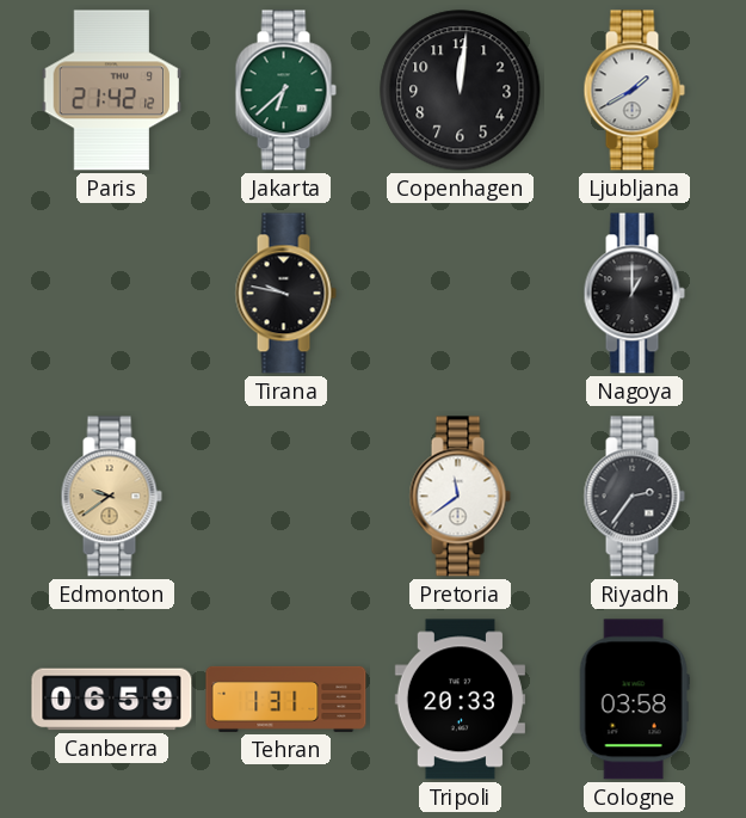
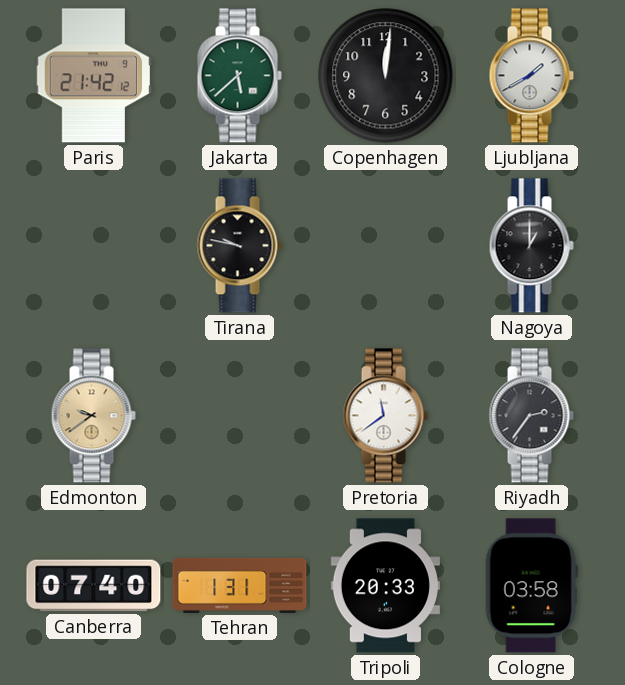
Jakarta: 6:38 -> 5:38
Canberra: 06:59 -> 07:40
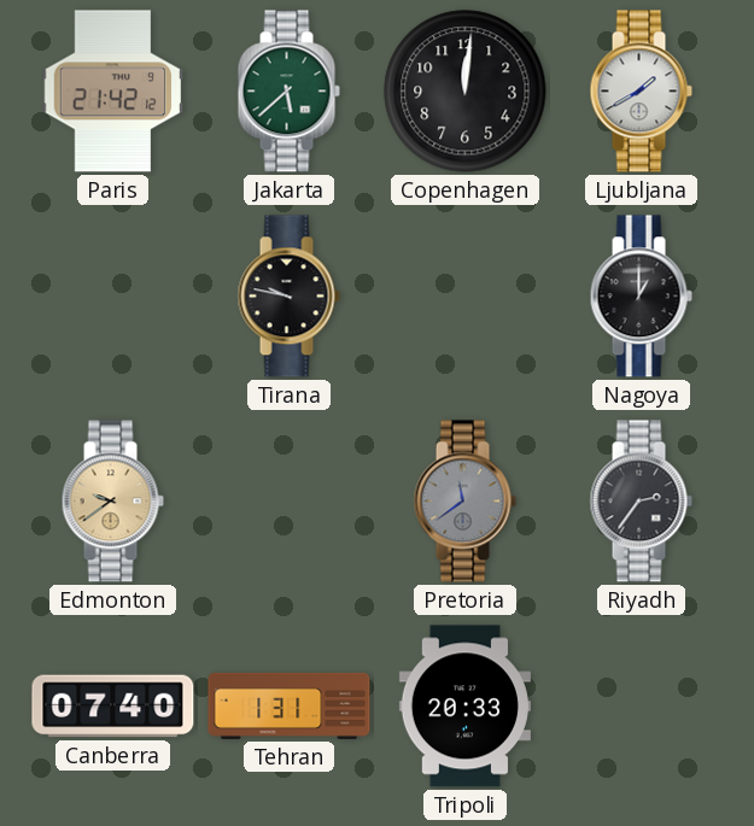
Pretoria dial: white -> grey
Cologne: 03:58 -> none
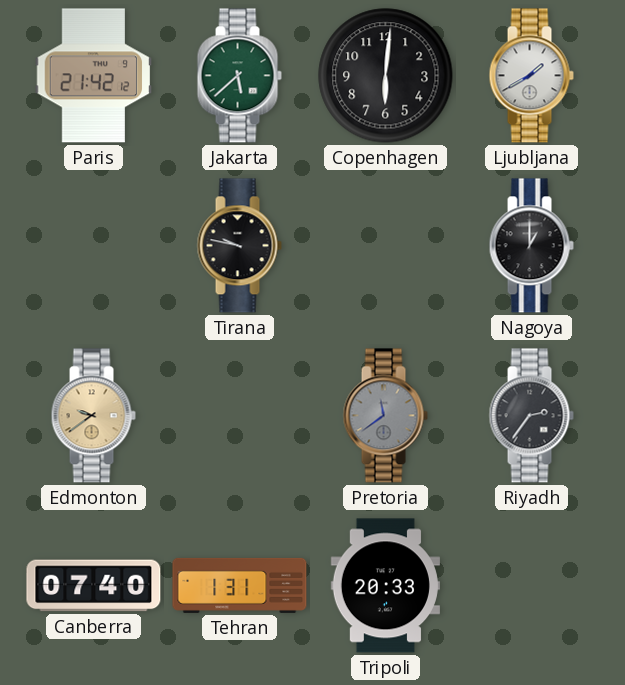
Copenhagen: 12:01 -> 6:01
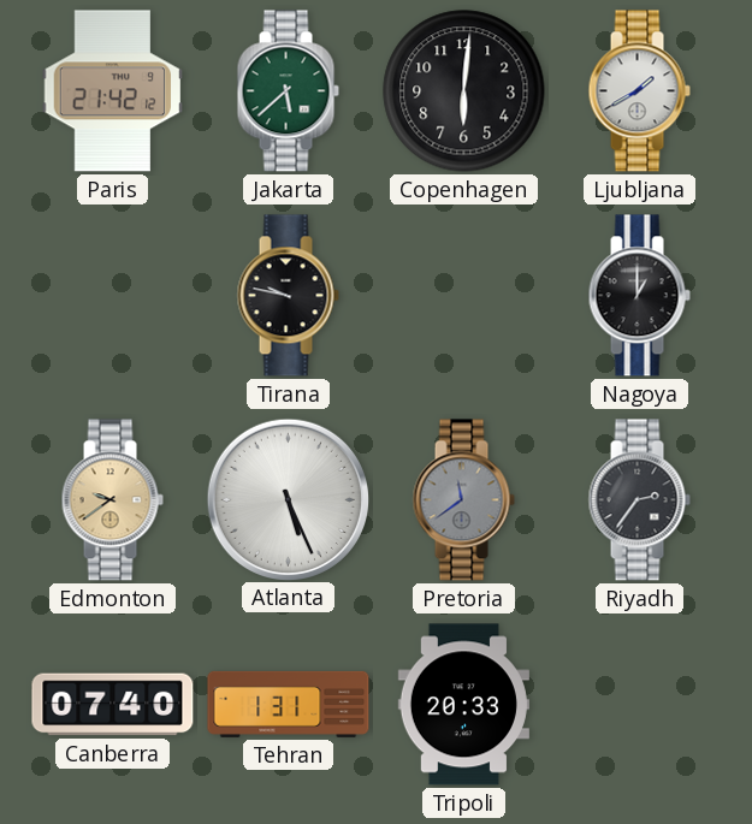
Atlanta: none -> 5:26
